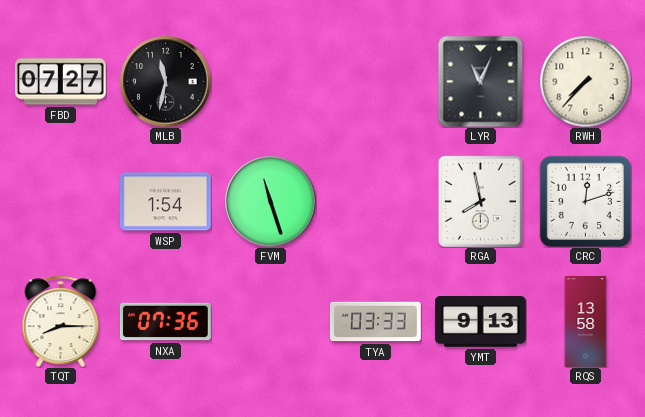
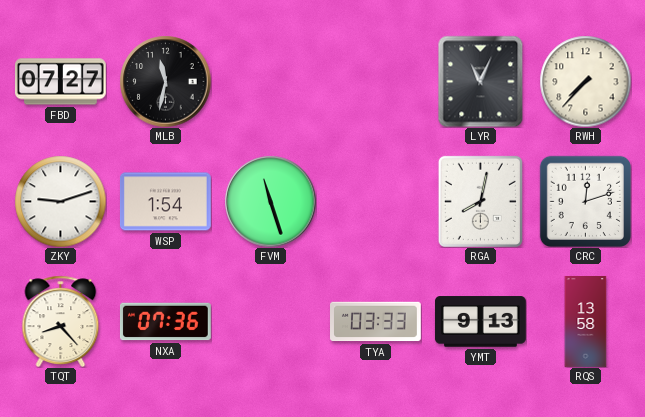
ZKY: none -> 9:12
RGA: 7:58 -> 8:02
TQT: 8:15 -> 8:23
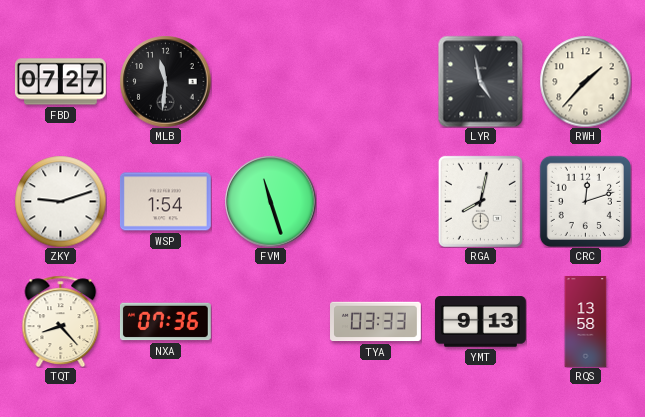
MLB: 11:32 -> 11:31
LYR: 11:04 -> 4:58
RWH: 7:37 -> 1:37
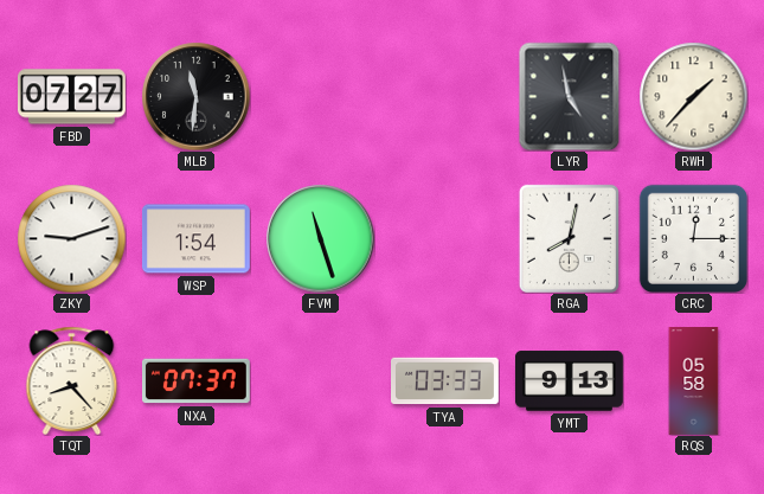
CRC: 12:12 -> 12:15
NXA: 07:36 -> 07:37
RQS: 13:58 -> 05:58
